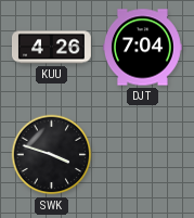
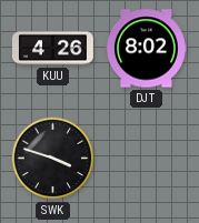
DJT: 7:04 -> 8:02
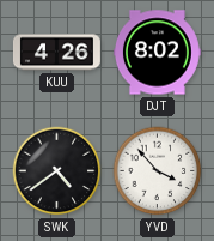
SWK: 3:48 -> 4:39
YVD: none -> 3:53
